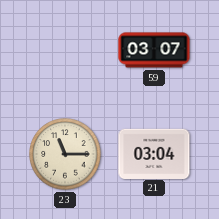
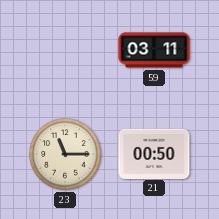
59: 03:07 -> 03:11
21: 03:04 -> 00:50
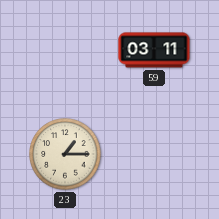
23: 11:15 -> 1:15
21: 00:50 -> none
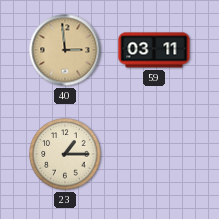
40: none -> 2:59
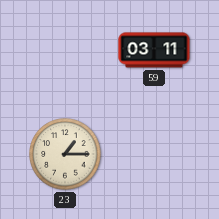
40: 2:59 -> none
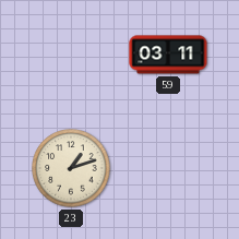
23: 1:15 -> 1:12
